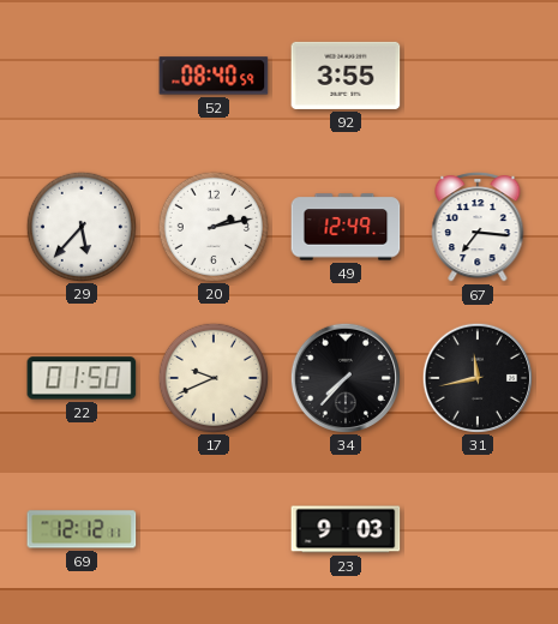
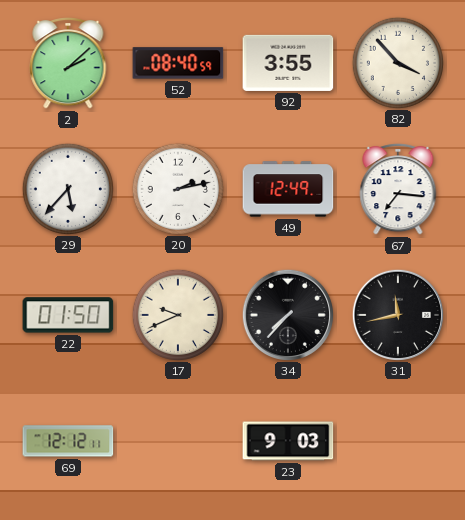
2: none -> 2:08
82: none -> 3:53
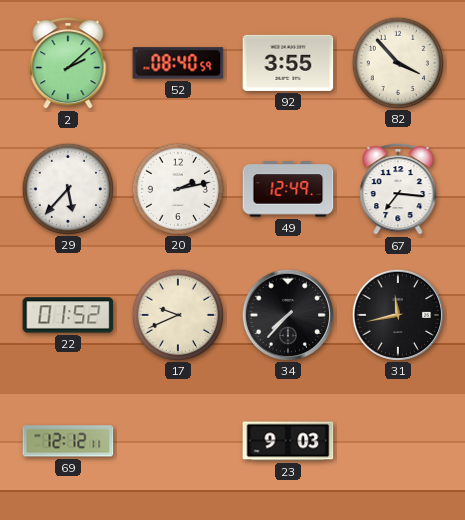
22: 01:50 -> 01:52
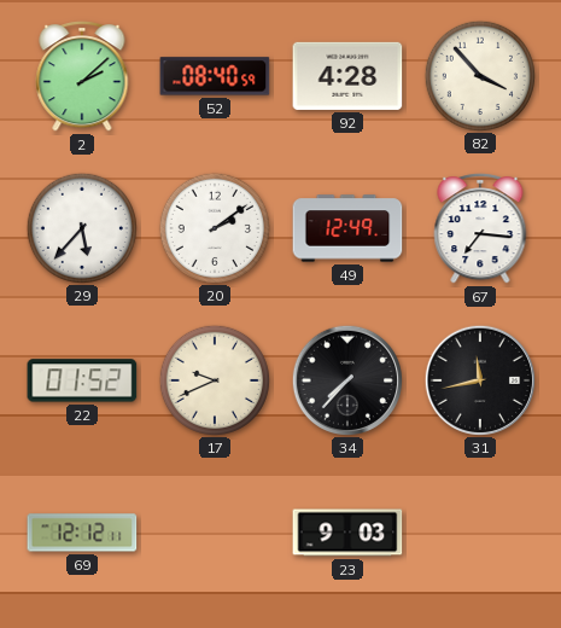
92: 3:55 -> 4:28
20: 2:13 -> 2:09
